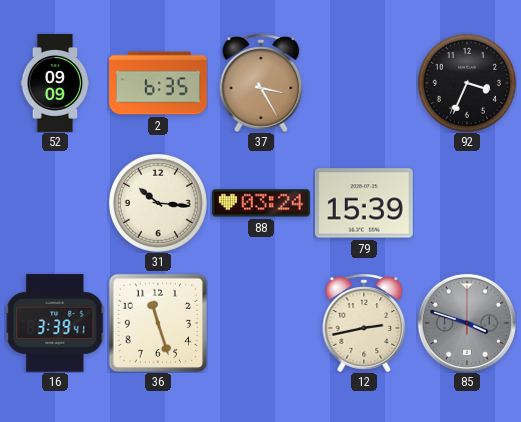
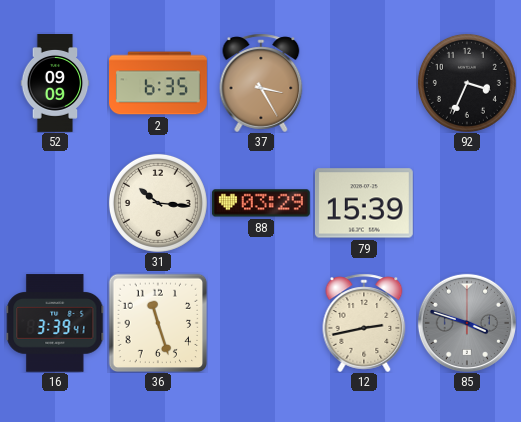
88: 03:24 -> 03:29
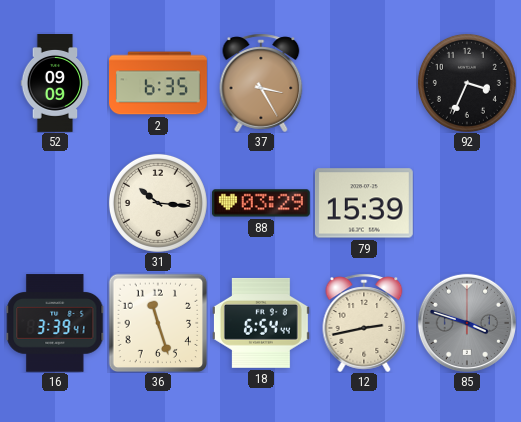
18: none -> 6:54
